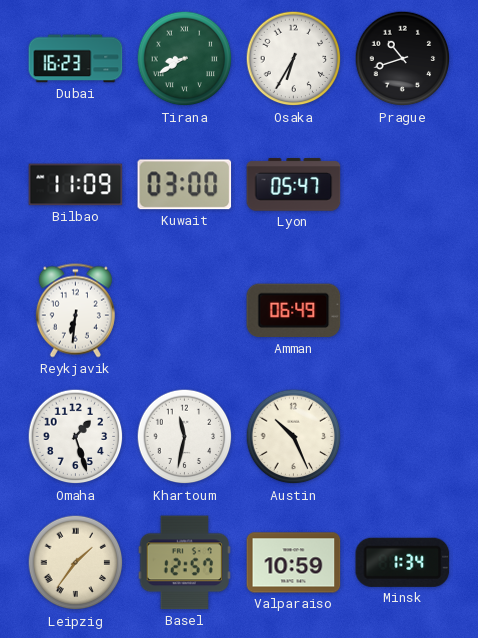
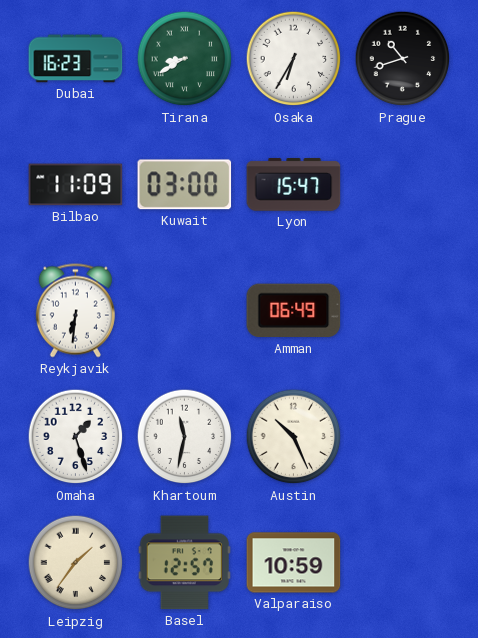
Lyon: 05:47 -> 15:47
Minsk: 1:34 -> none
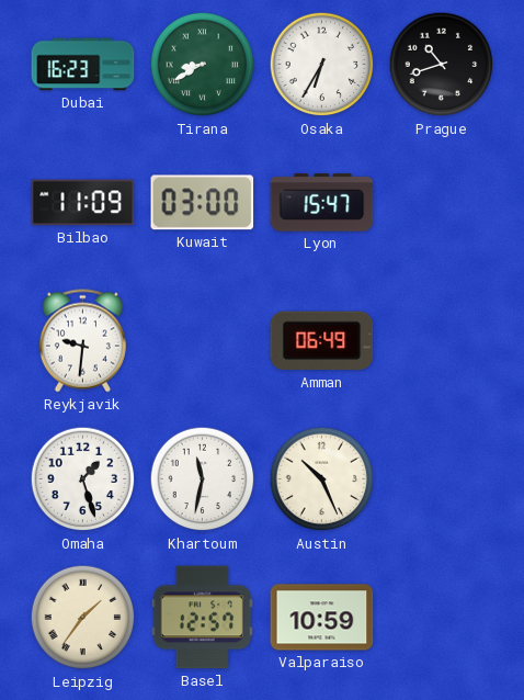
Reykjavik: 6:31 -> 9:31
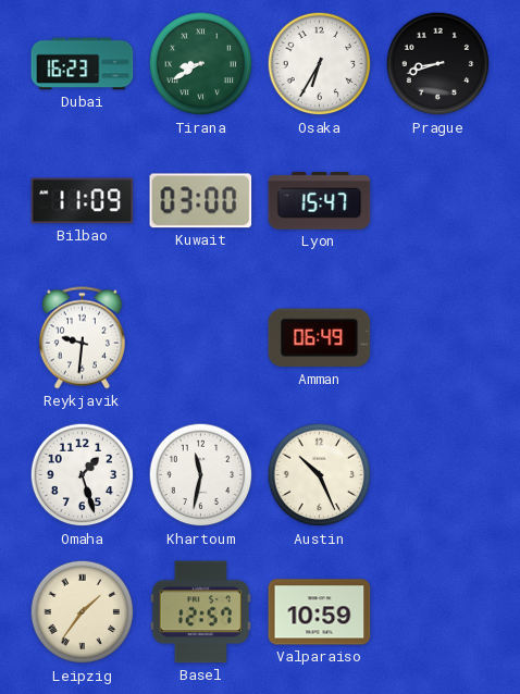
Prague: 10:42 -> 8:42
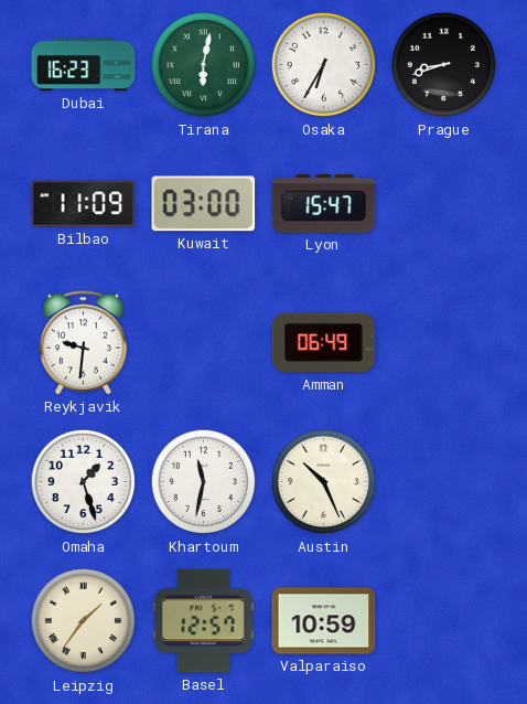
Tirana: 8:40 -> 6:02
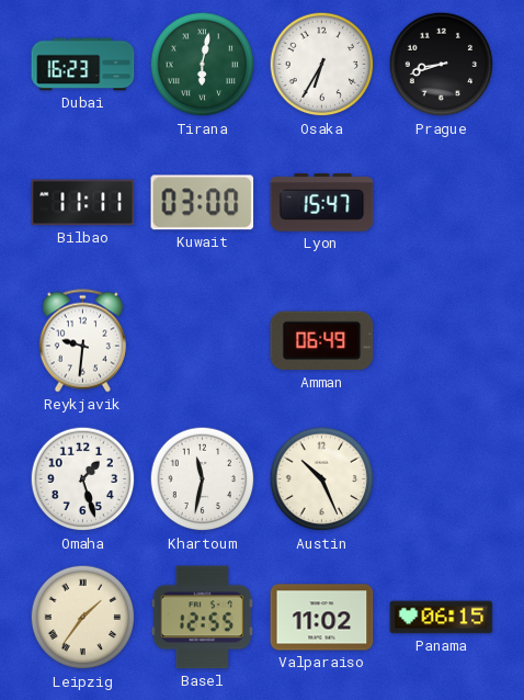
Bilbao: 11:09 -> 11:11
Basel: 12:57 -> 12:55
Valparaiso: 10:59 -> 11:02
Panama: none -> 06:15
